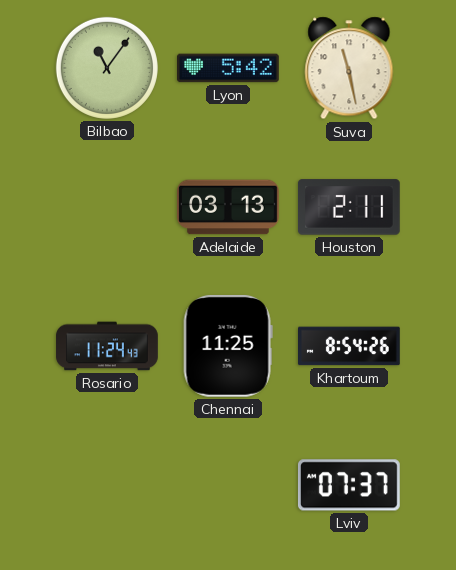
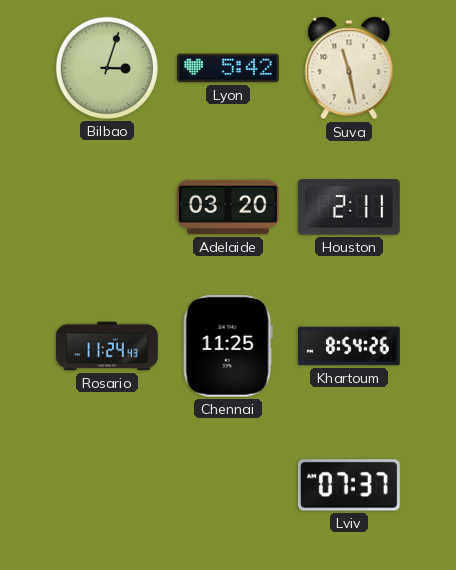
Bilbao: 11:06 -> 3:03
Adelaide: 03:13 -> 03:20
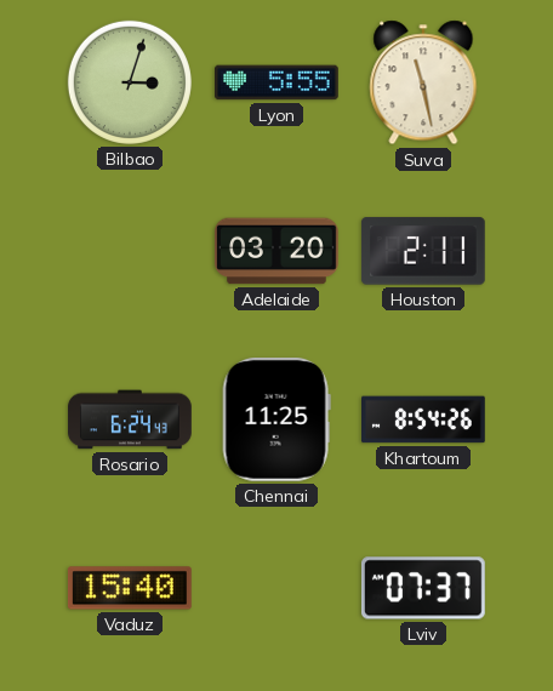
Lyon: 5:42 -> 5:55
Rosario: 11:24 -> 6:24
Vaduz: none -> 15:40
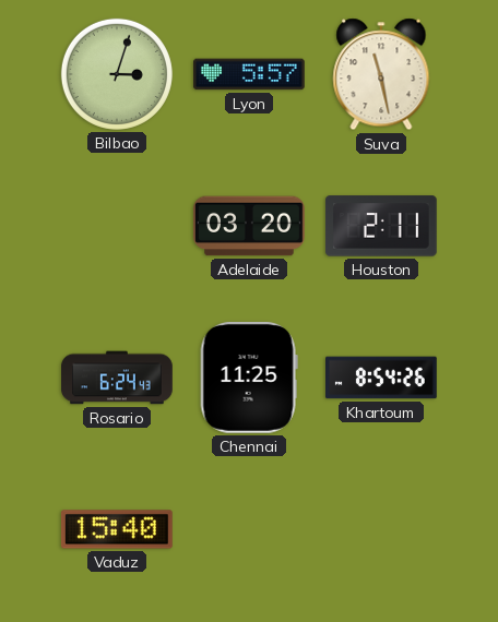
Lyon: 5:55 -> 5:57
Lviv: 07:37 -> none
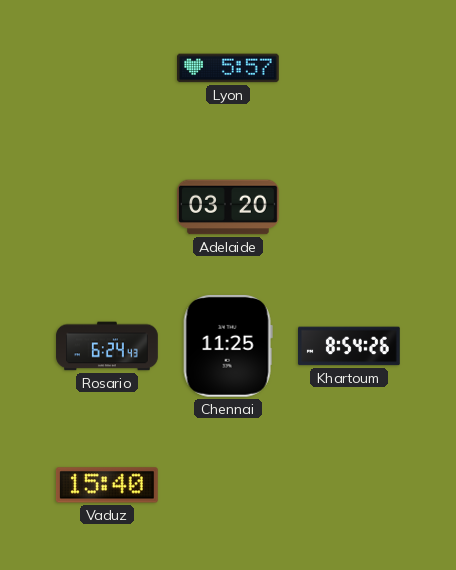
Bilbao: 3:03 -> none
Suva: 11:28 -> none
Houston: 2:11 -> none
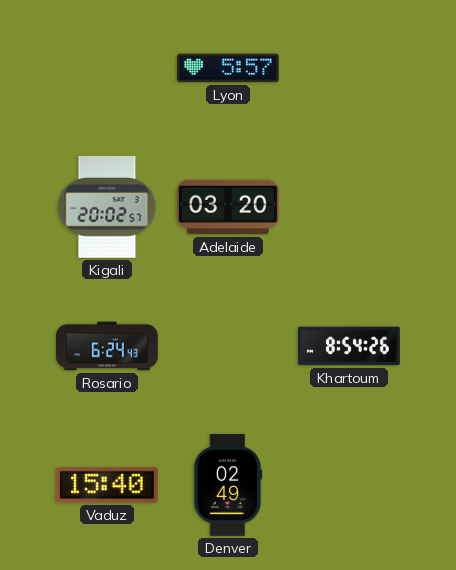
Kigali: none -> 20:02
Chennai: 11:25 -> none
Denver: none -> 02:49
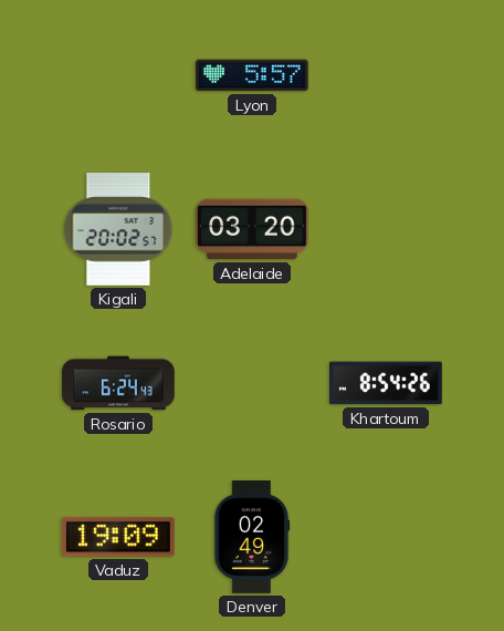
Vaduz: 15:40 -> 19:09
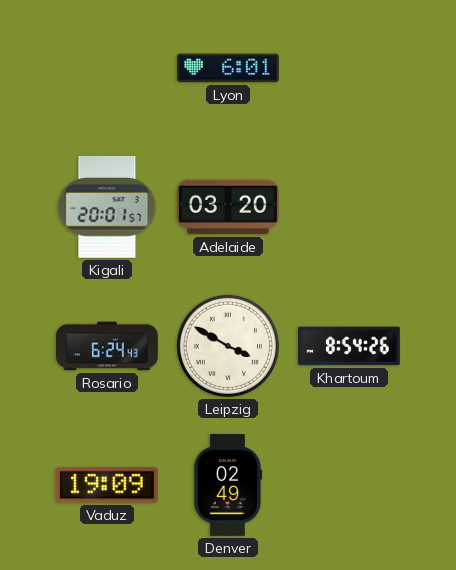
Lyon: 5:57 -> 6:01
Kigali: 20:02 -> 20:01
Leipzig: none -> 3:50
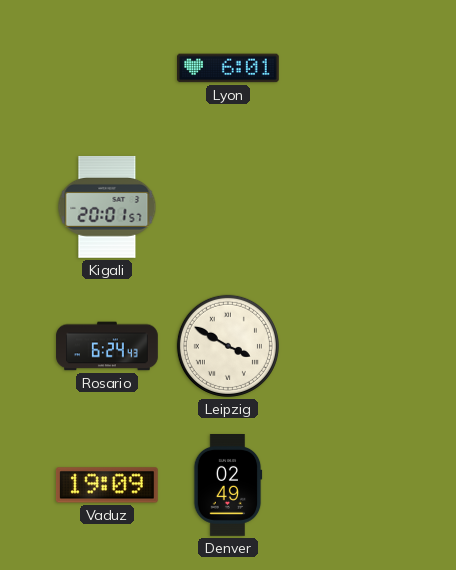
Adelaide: 03:20 -> none
Khartoum: 8:54 -> none
